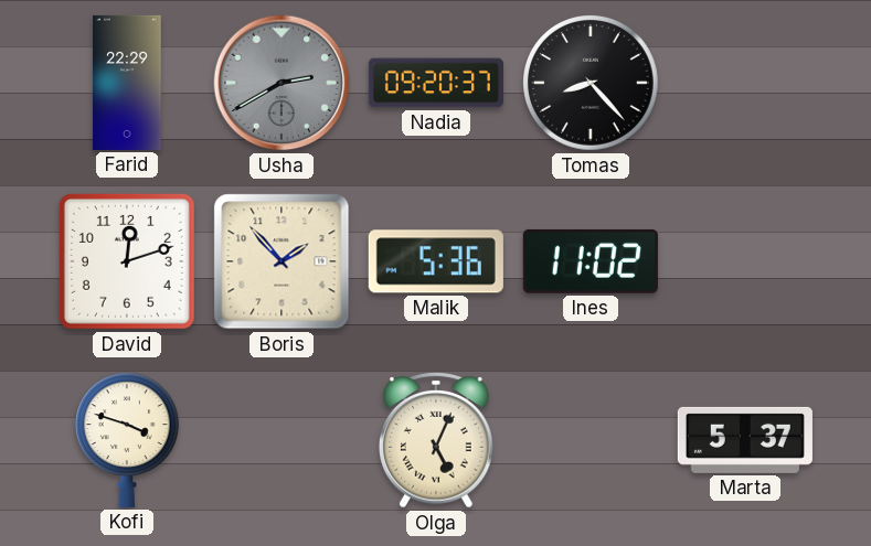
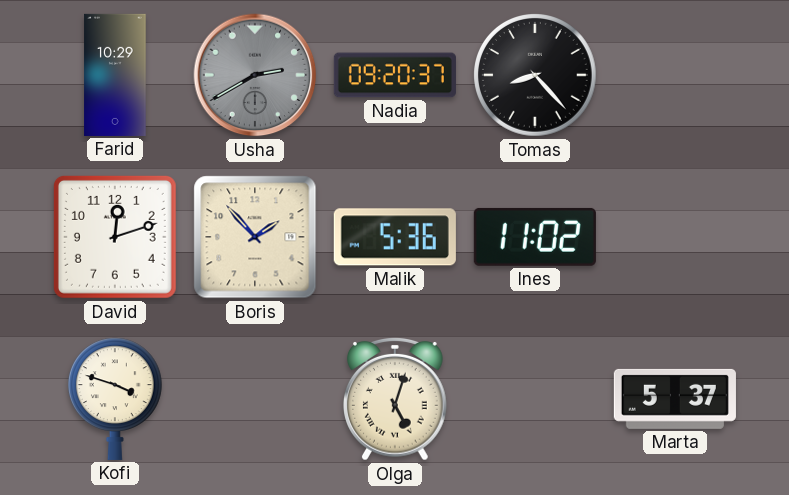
Farid: 22:29 -> 10:29
Olga: 5:04 -> 5:03
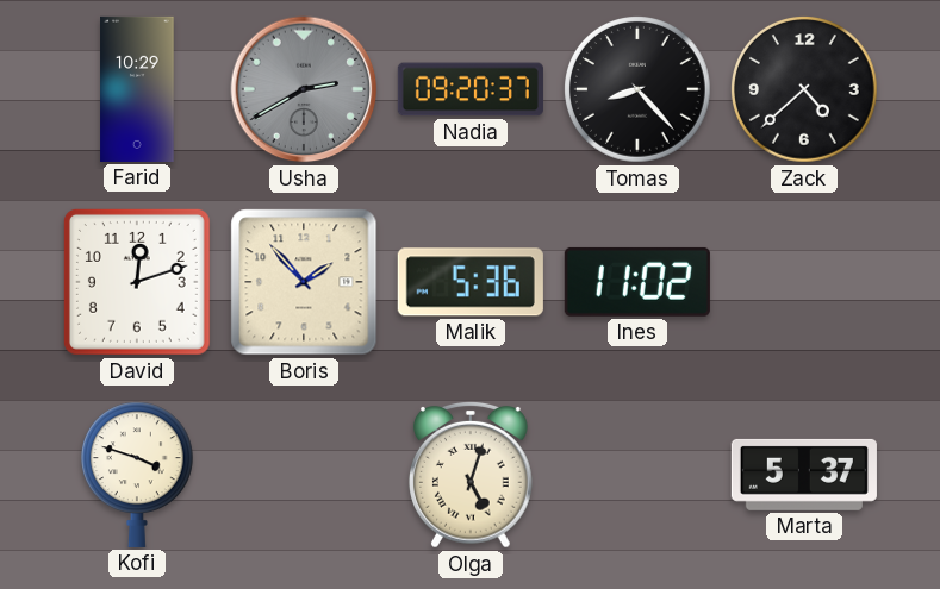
Zack: none -> 4:38
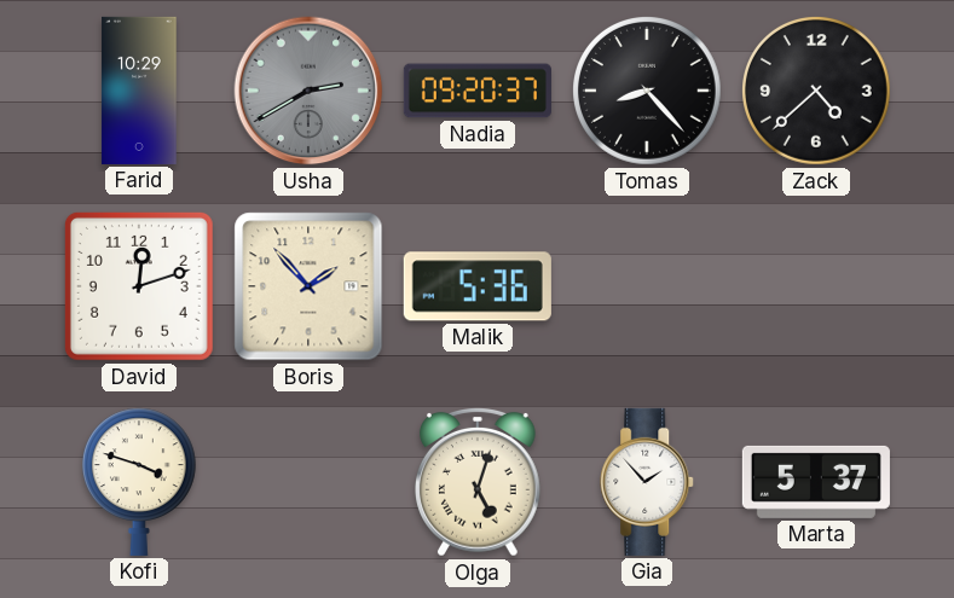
Ines: 11:02 -> none
Gia: none -> 1:53
